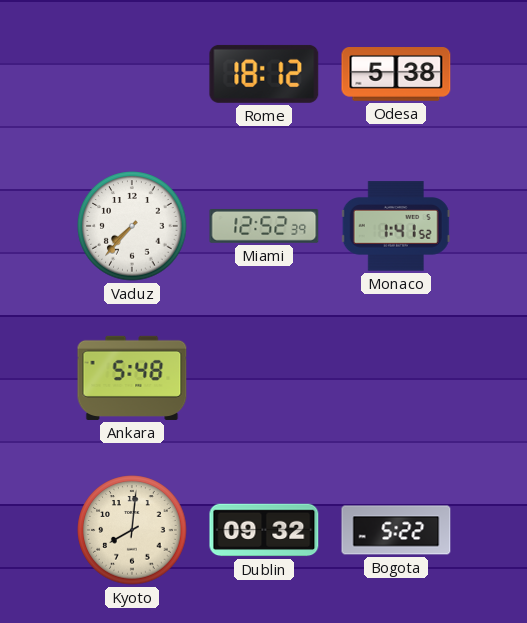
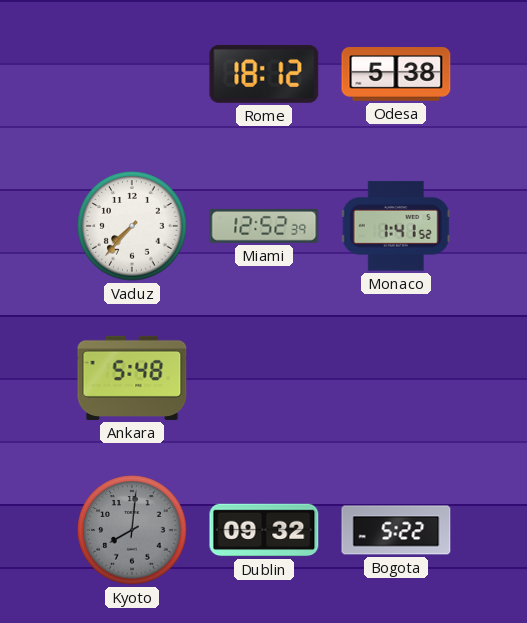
Kyoto dial: cream -> grey
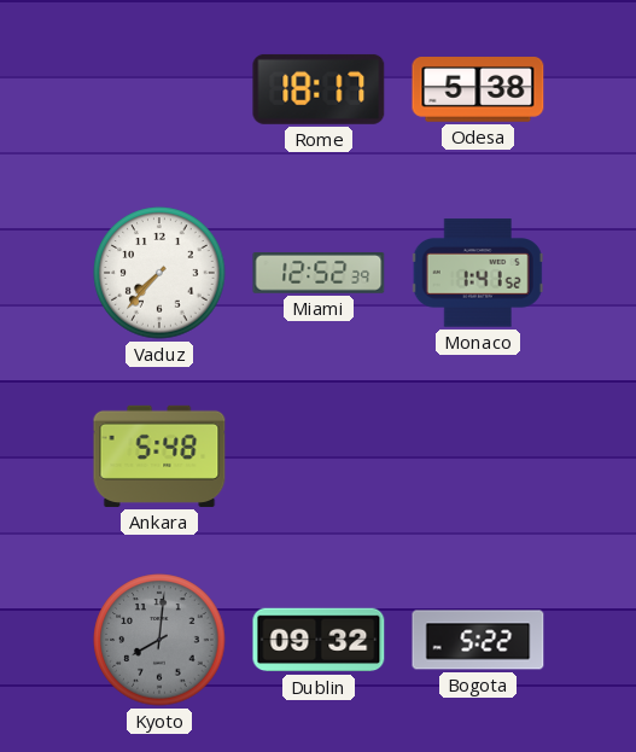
Rome: 18:12 -> 18:17
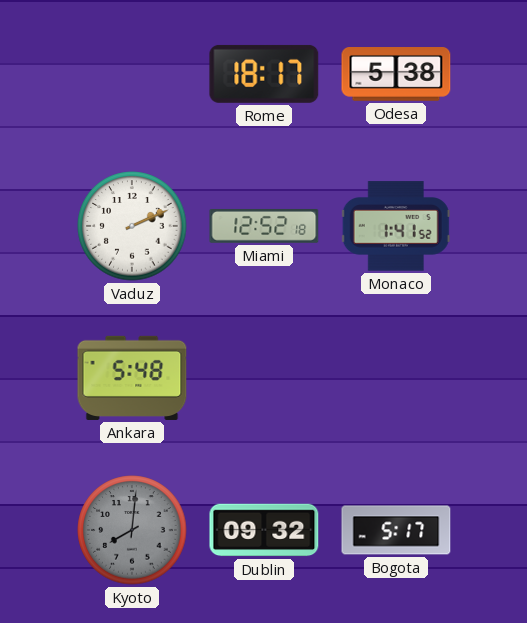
Vaduz: 7:37 -> 2:11
Miami: 12:52:39 -> 12:52:18
Bogota: 5:22 -> 5:17
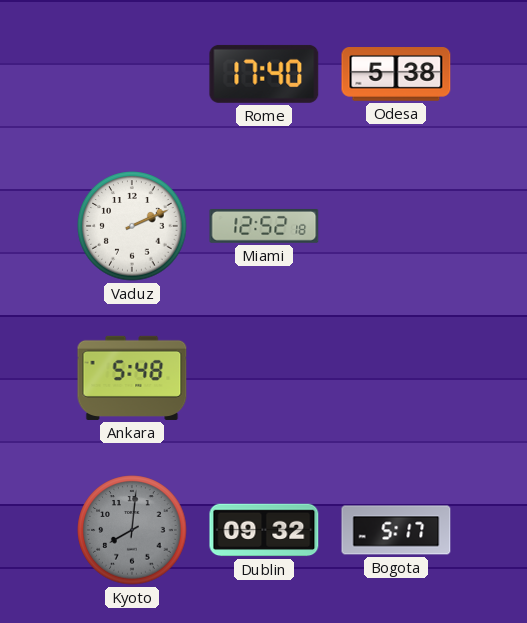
Rome: 18:17 -> 17:40
Monaco: 1:41 -> none
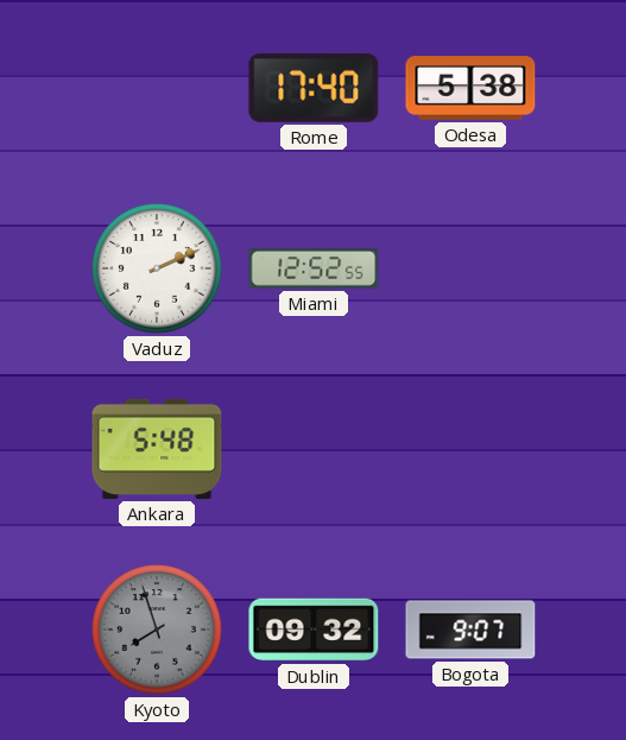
Miami: 12:52:18 -> 12:52:55
Kyoto: 8:01 -> 7:57
Bogota: 5:17 -> 9:07
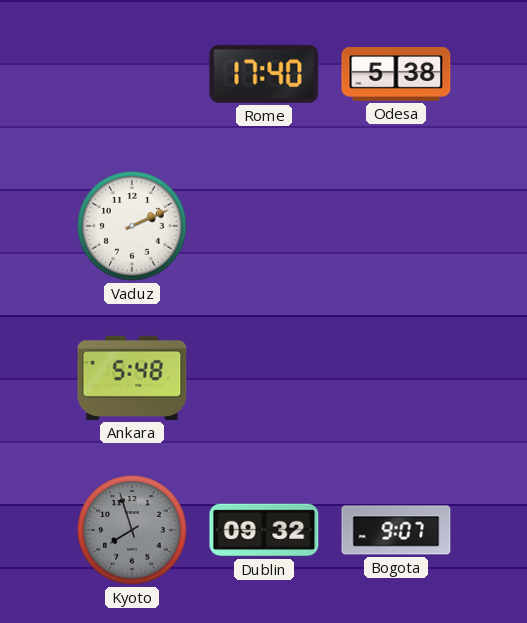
Miami: 12:52 -> none
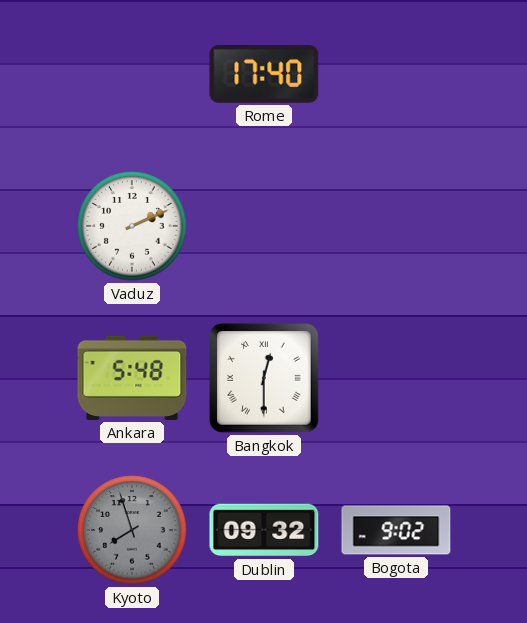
Odesa: 5:38 -> none
Bangkok: none -> 12:30
Bogota: 9:07 -> 9:02
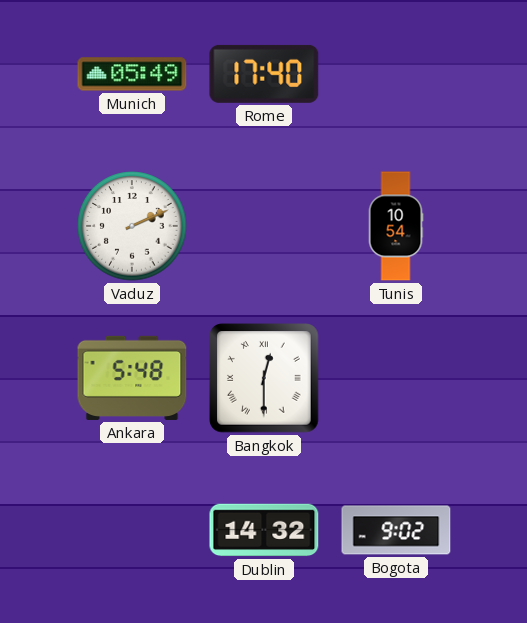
Munich: none -> 05:49
Tunis: none -> 10:54
Kyoto: 7:57 -> none
Dublin: 09:32 -> 14:32
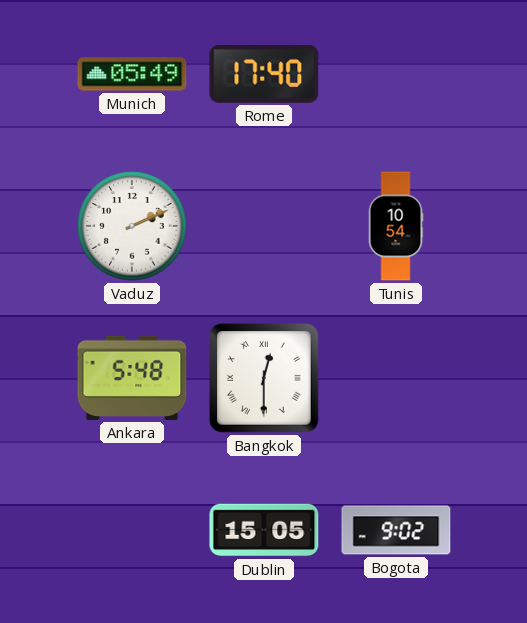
Dublin: 14:32 -> 15:05
